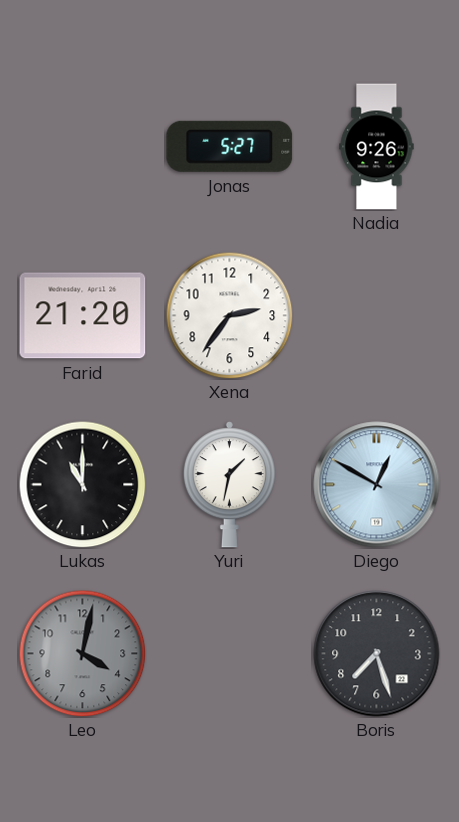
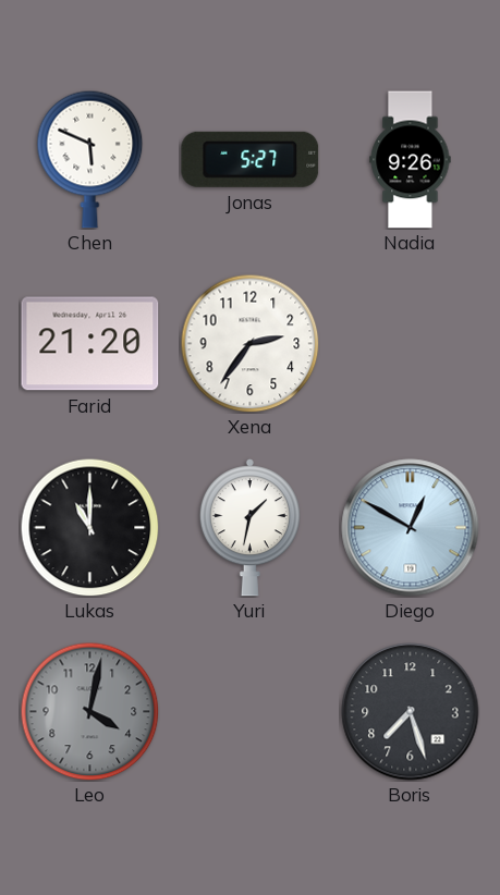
Chen: none -> 5:49
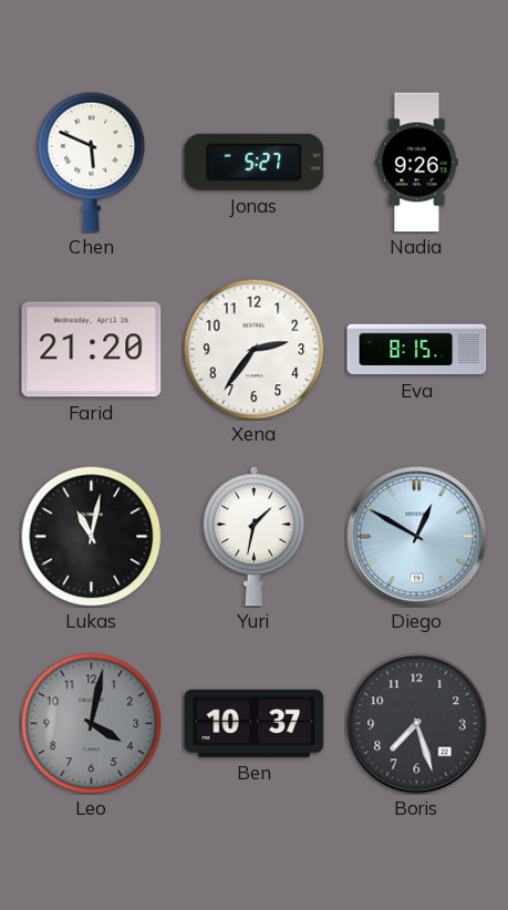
Eva: none -> 8:15
Lukas: 11:00 -> 11:02
Ben: none -> 10:37
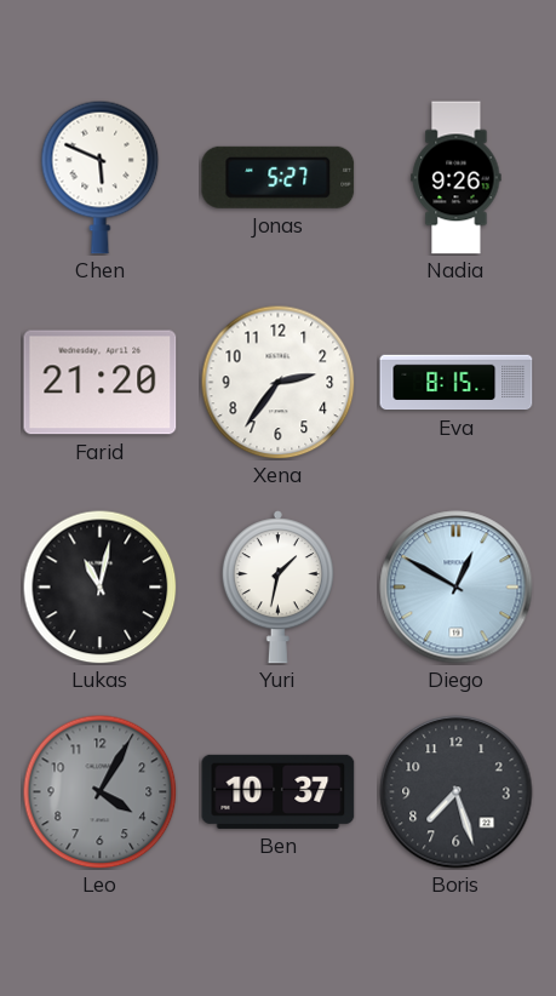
Leo: 4:02 -> 4:05
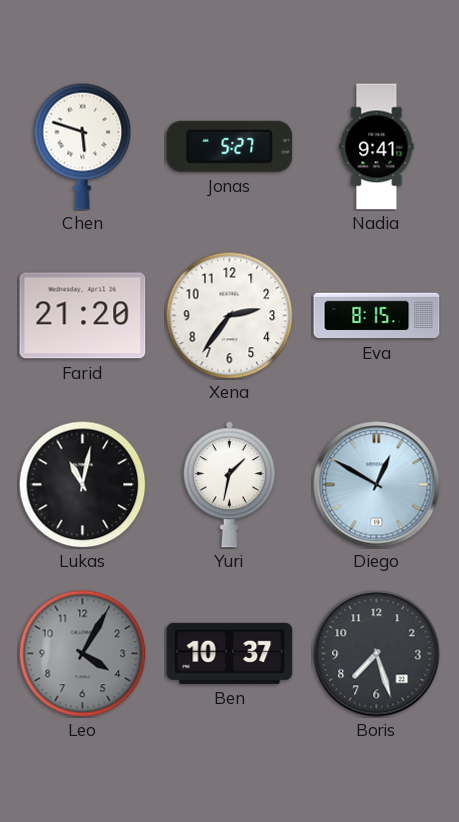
Chen: 5:49 -> 5:48
Nadia: 9:26 -> 9:41
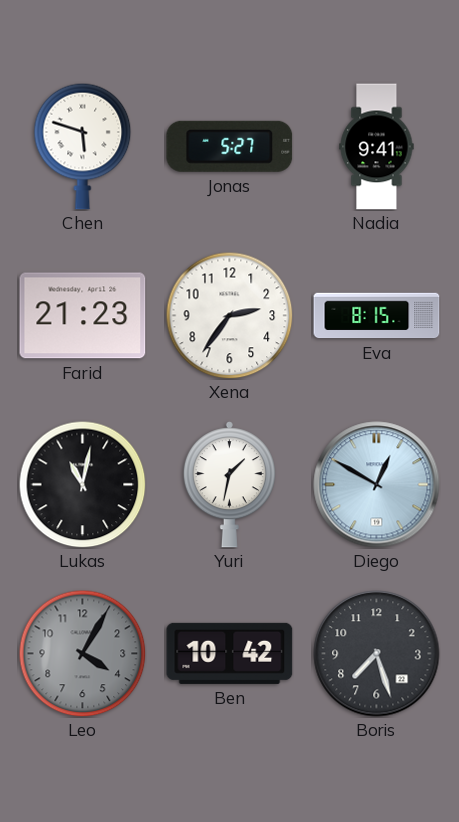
Farid: 21:20 -> 21:23
Ben: 10:37 -> 10:42
